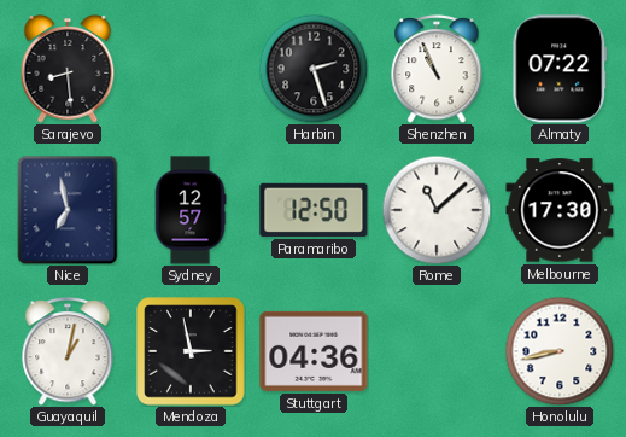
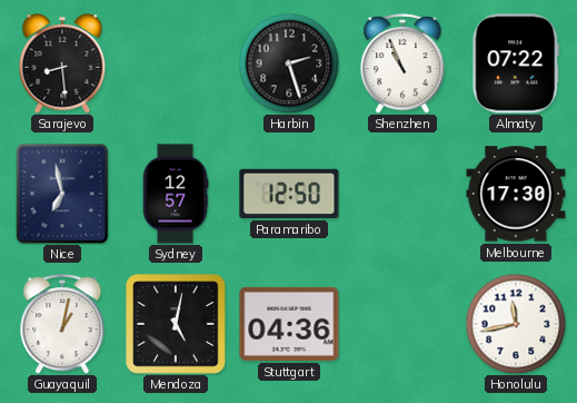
Rome: 11:08 -> none
Mendoza: 2:58 -> 5:02
Honolulu: 8:43 -> 11:43
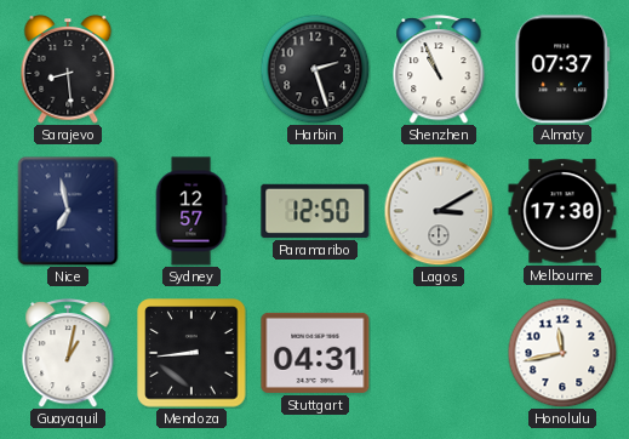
Almaty: 07:22 -> 07:37
Lagos: none -> 3:10
Mendoza: 5:02 -> 8:44
Stuttgart: 04:36 -> 04:31
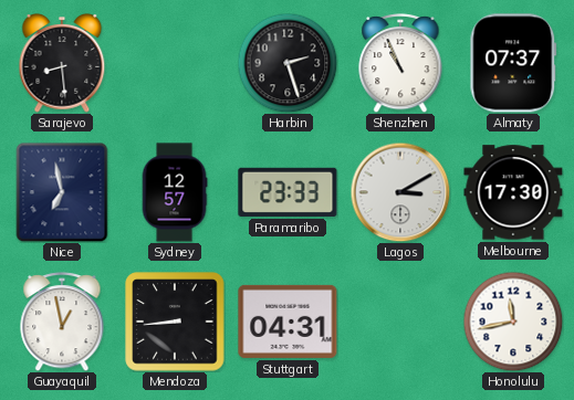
Paramaribo: 12:50 -> 23:33
Guayaquil: 1:02 -> 12:58
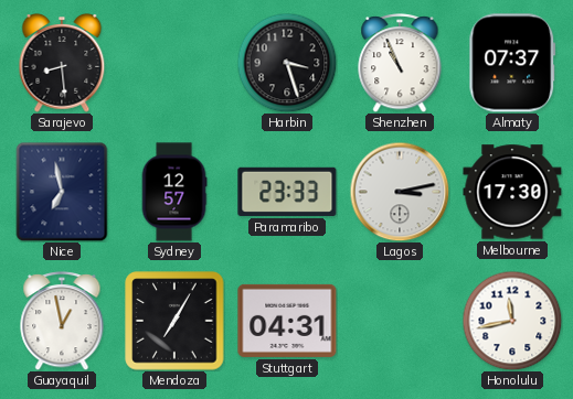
Harbin: 2:27 -> 3:27
Lagos: 3:10 -> 3:13
Mendoza: 8:44 -> 7:05
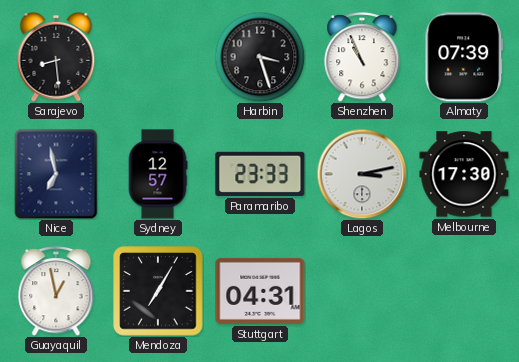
Almaty: 07:37 -> 07:39
Honolulu: 11:43 -> none
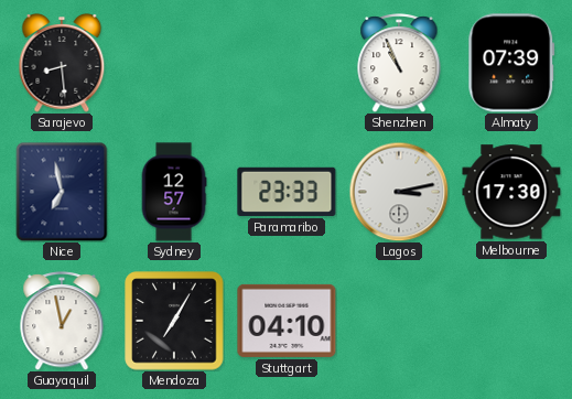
Harbin: 3:27 -> none
Stuttgart: 04:31 -> 04:10
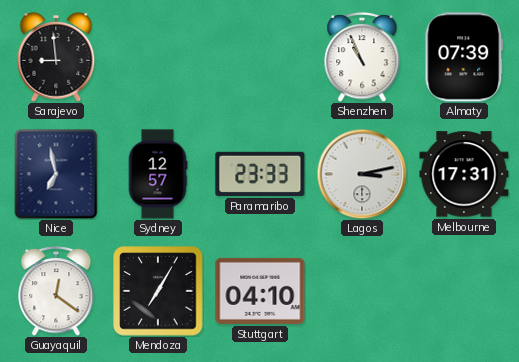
Sarajevo: 8:29 -> 8:59
Melbourne: 17:30 -> 17:31
Guayaquil: 12:58 -> 12:21
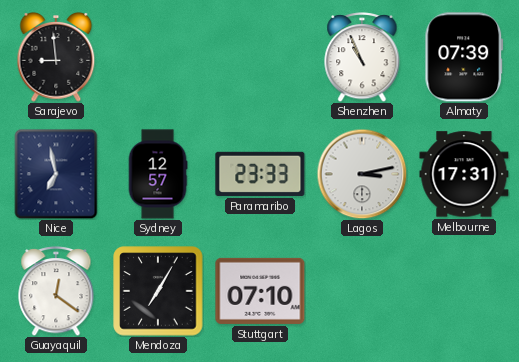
Stuttgart: 04:10 -> 07:10
